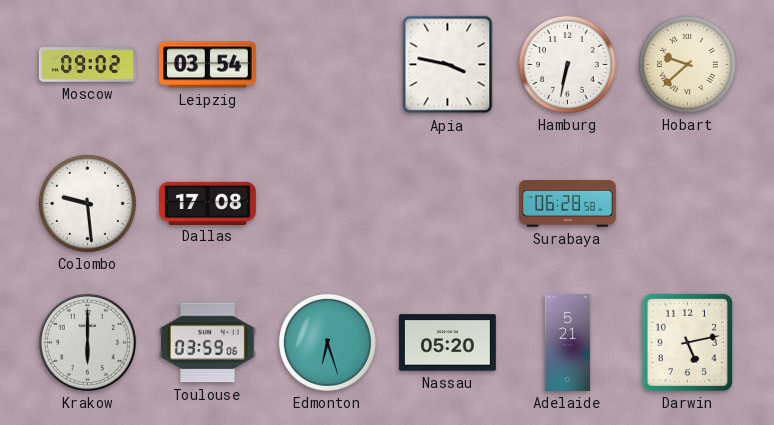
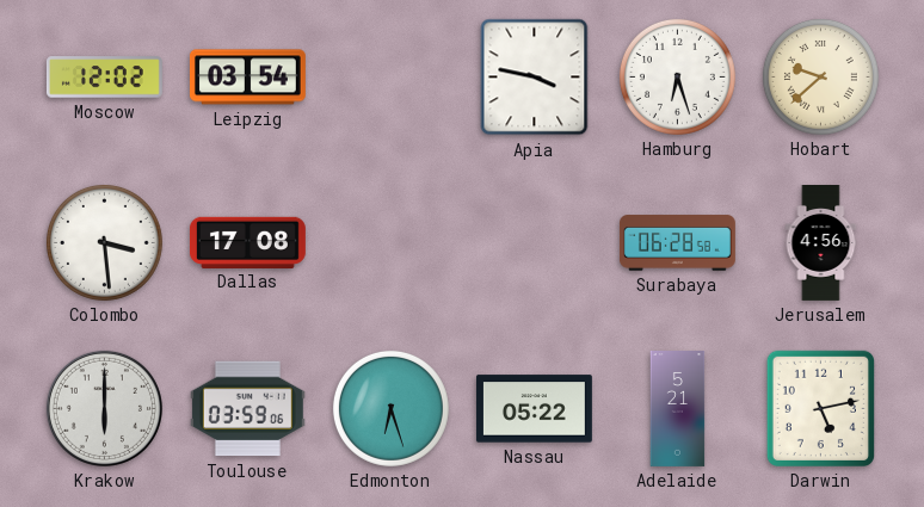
Moscow: 09:02 -> 12:02
Hamburg: 6:32 -> 6:27
Colombo: 9:29 -> 3:29
Jerusalem: none -> 4:56
Nassau: 05:20 -> 05:22
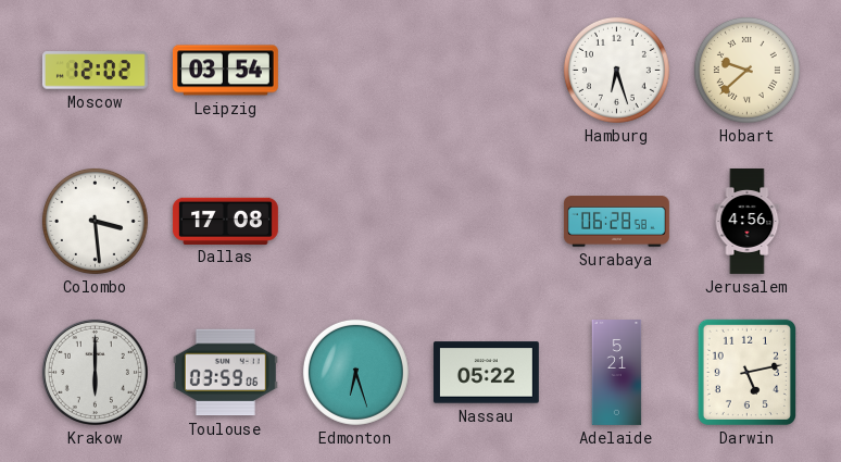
Apia: 3:47 -> none
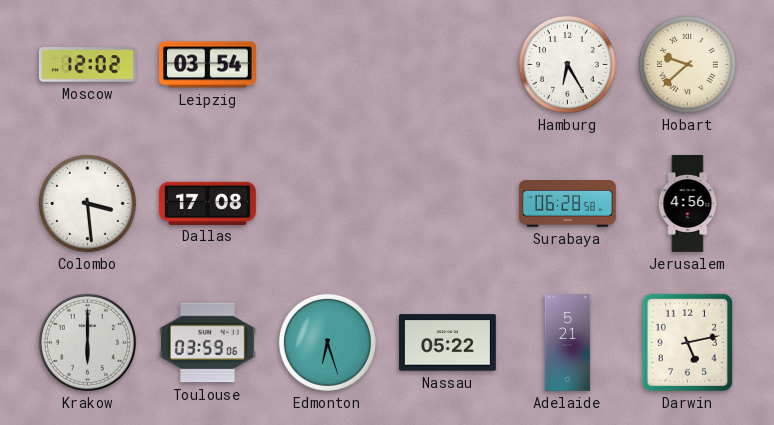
Hamburg: 6:27 -> 6:25
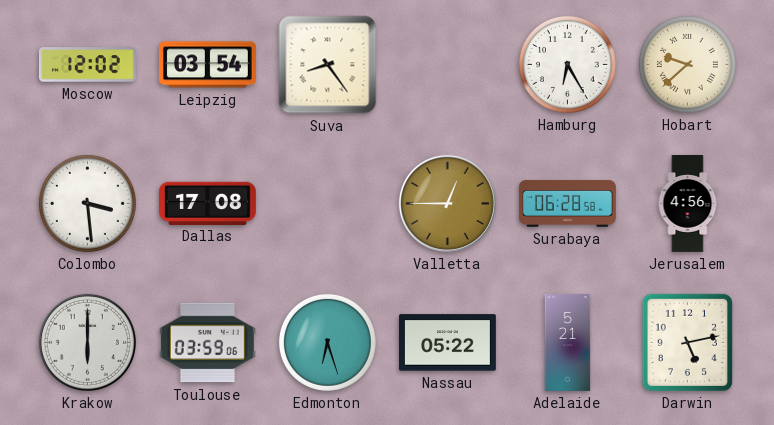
Suva: none -> 8:24
Valletta: none -> 12:45
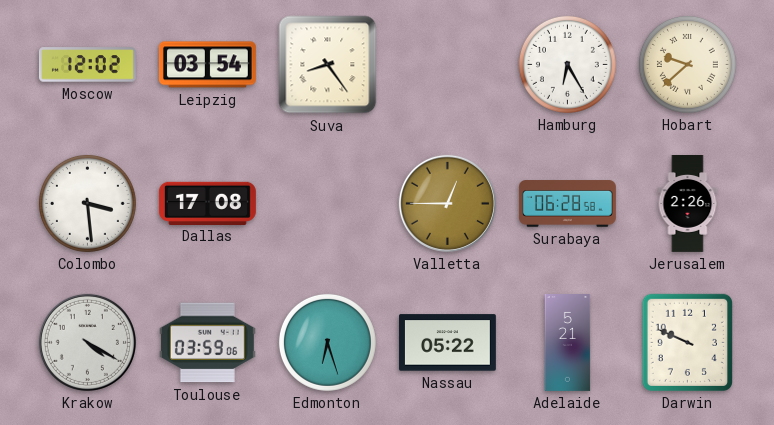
Jerusalem: 4:56 -> 2:26
Krakow: 6:00 -> 4:20
Darwin: 5:13 -> 9:49
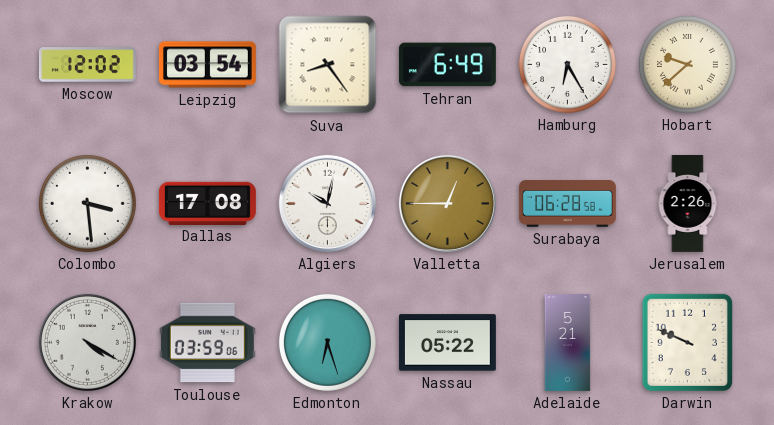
Tehran: none -> 6:49
Algiers: none -> 10:02
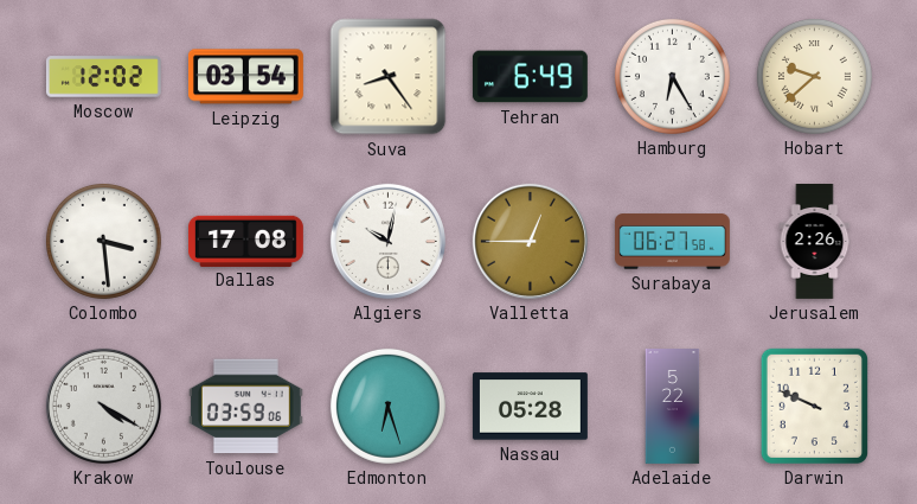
Surabaya: 06:28 -> 06:27
Nassau: 05:22 -> 05:28
Adelaide: 5:21 -> 5:22
